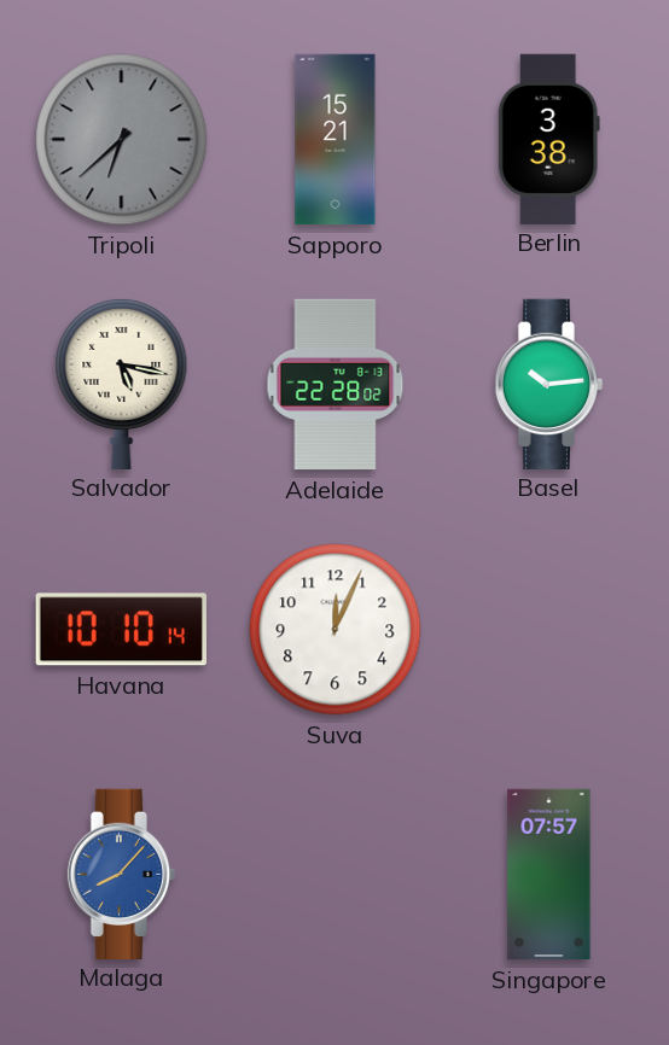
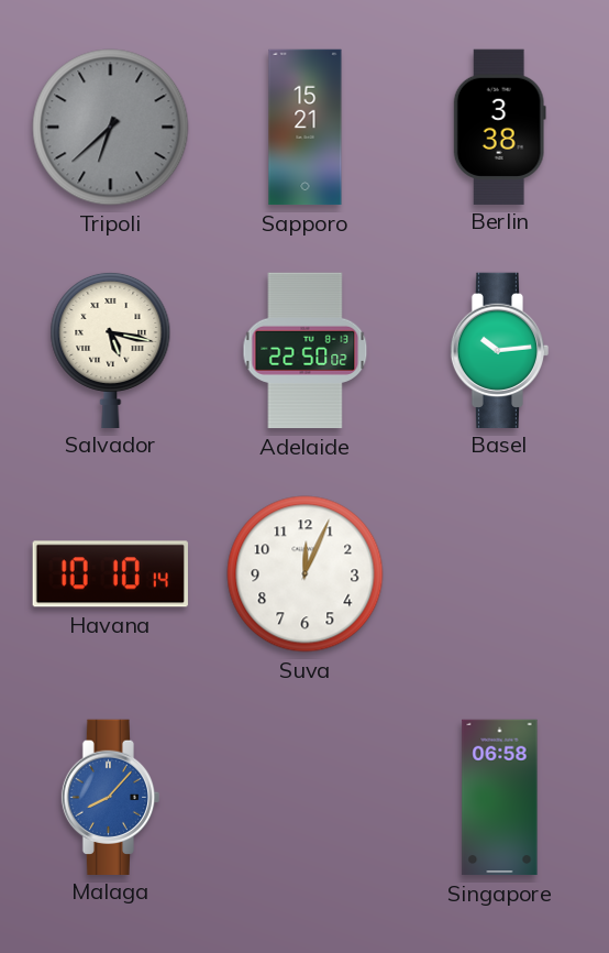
Adelaide: 22:28 -> 22:50
Singapore: 07:57 -> 06:58
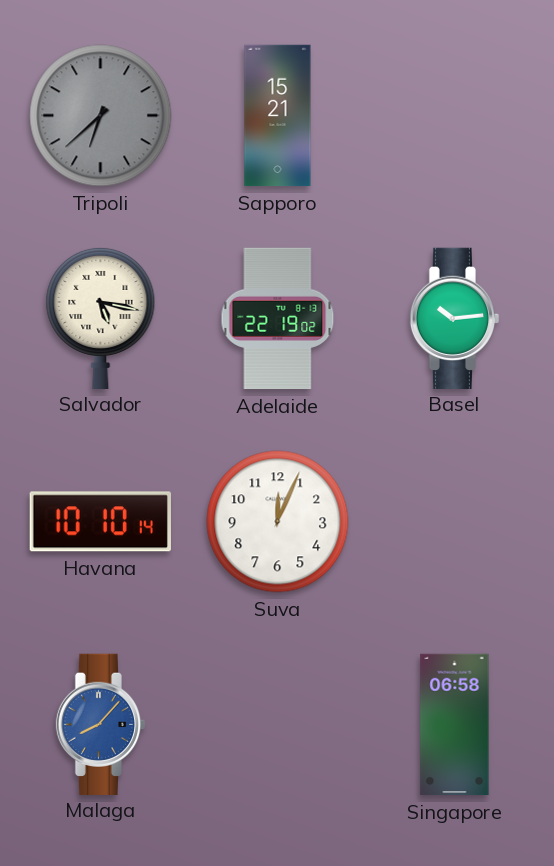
Berlin: 3:38 -> none
Adelaide: 22:50 -> 22:19
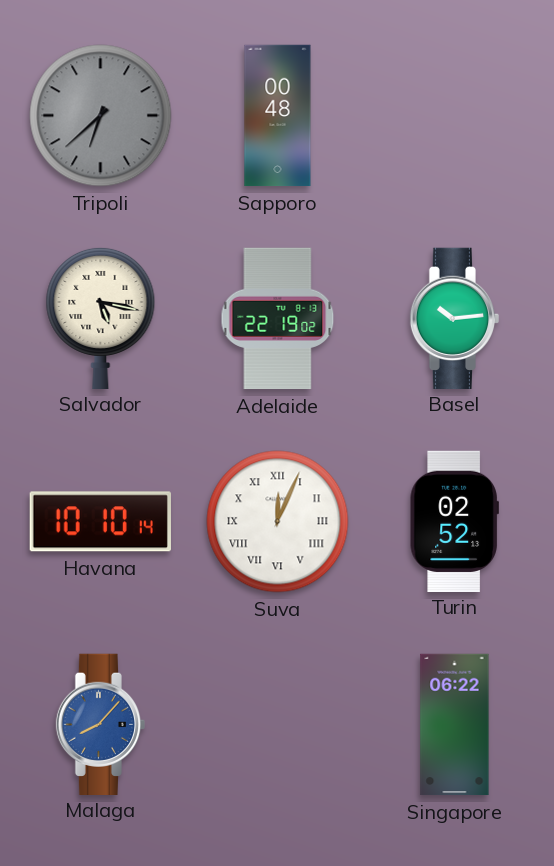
Sapporo: 15:21 -> 00:48
Suva numerals: Arabic -> Roman
Turin: none -> 02:52
Singapore: 06:58 -> 06:22
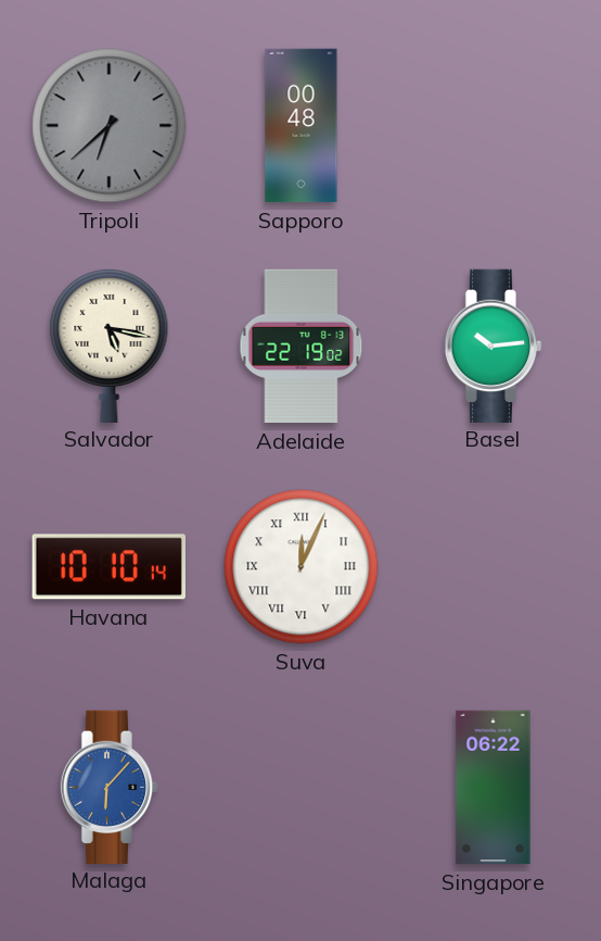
Turin: 02:52 -> none
Malaga: 8:07 -> 6:07
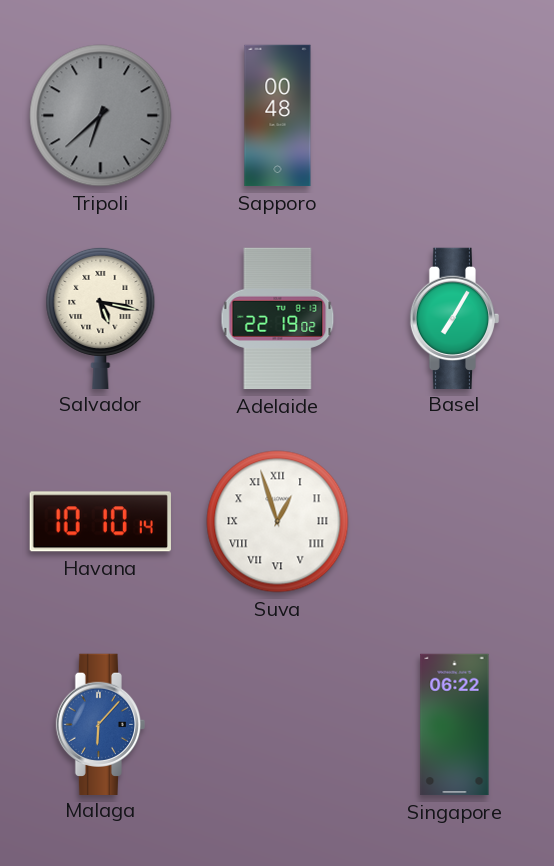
Basel: 10:14 -> 7:05
Suva: 12:04 -> 12:57
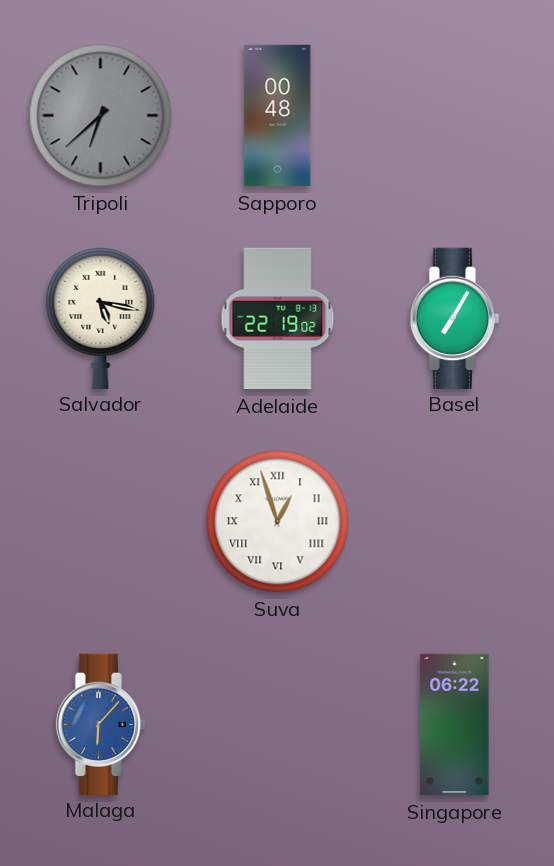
Havana: 10:10 -> none
